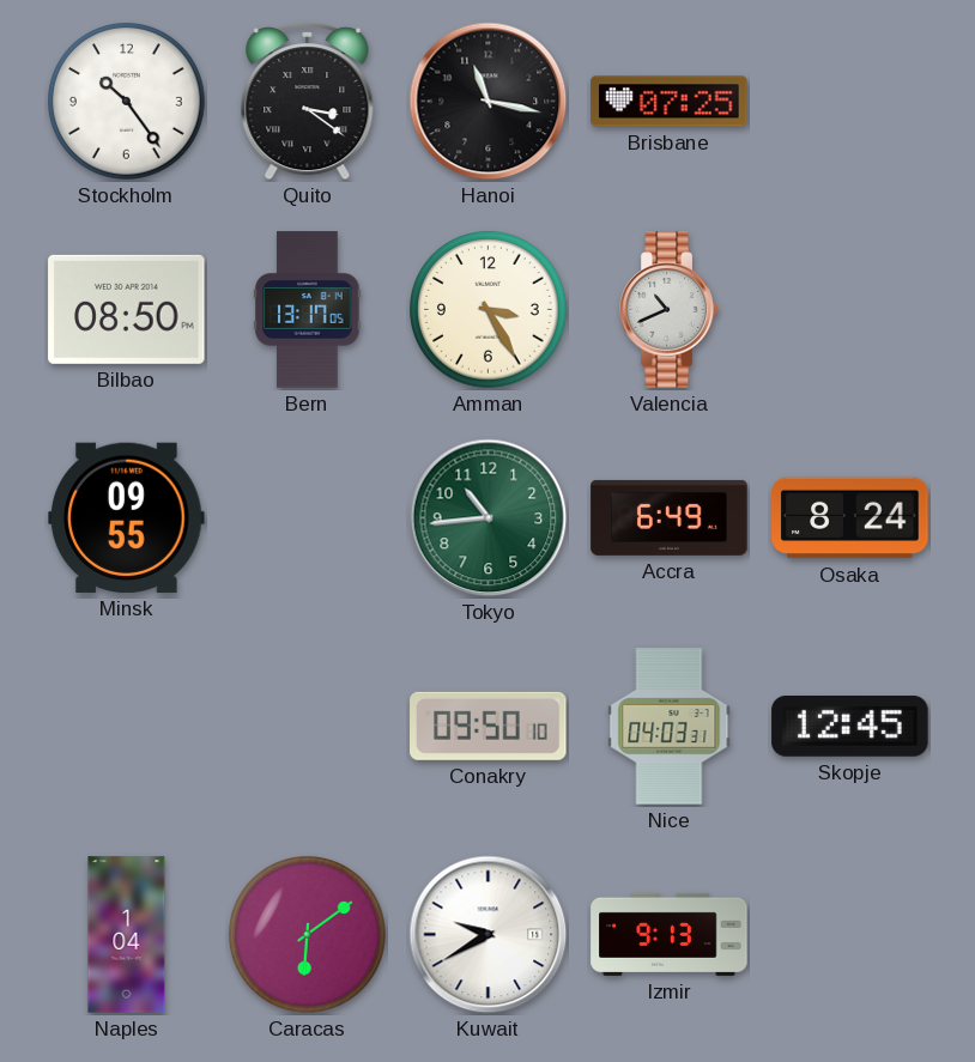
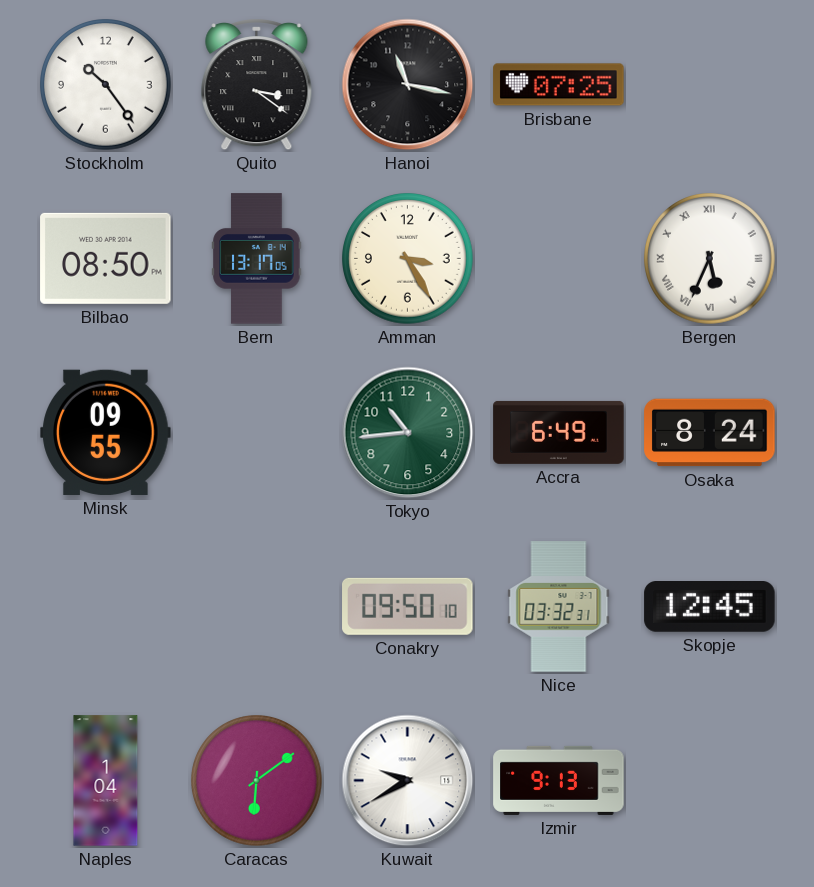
Valencia: 10:41 -> none
Bergen: none -> 5:34
Nice: 04:03 -> 03:32
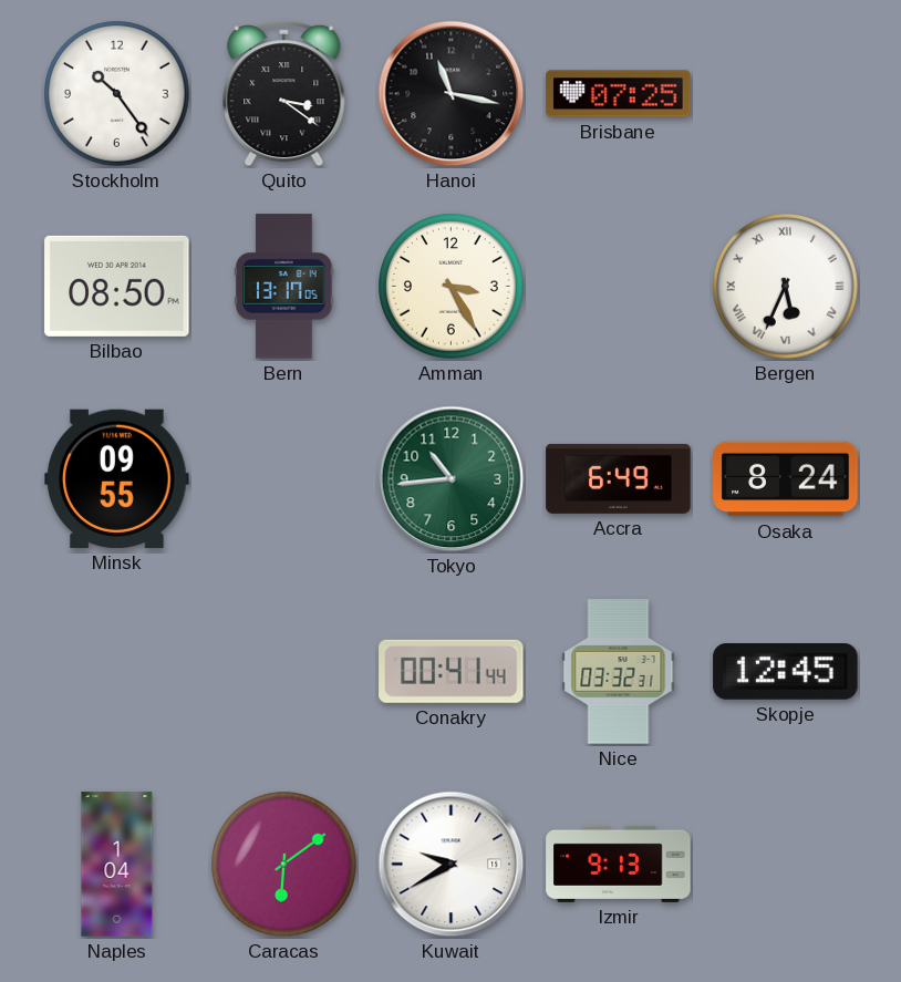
Conakry: 09:50 -> 00:41
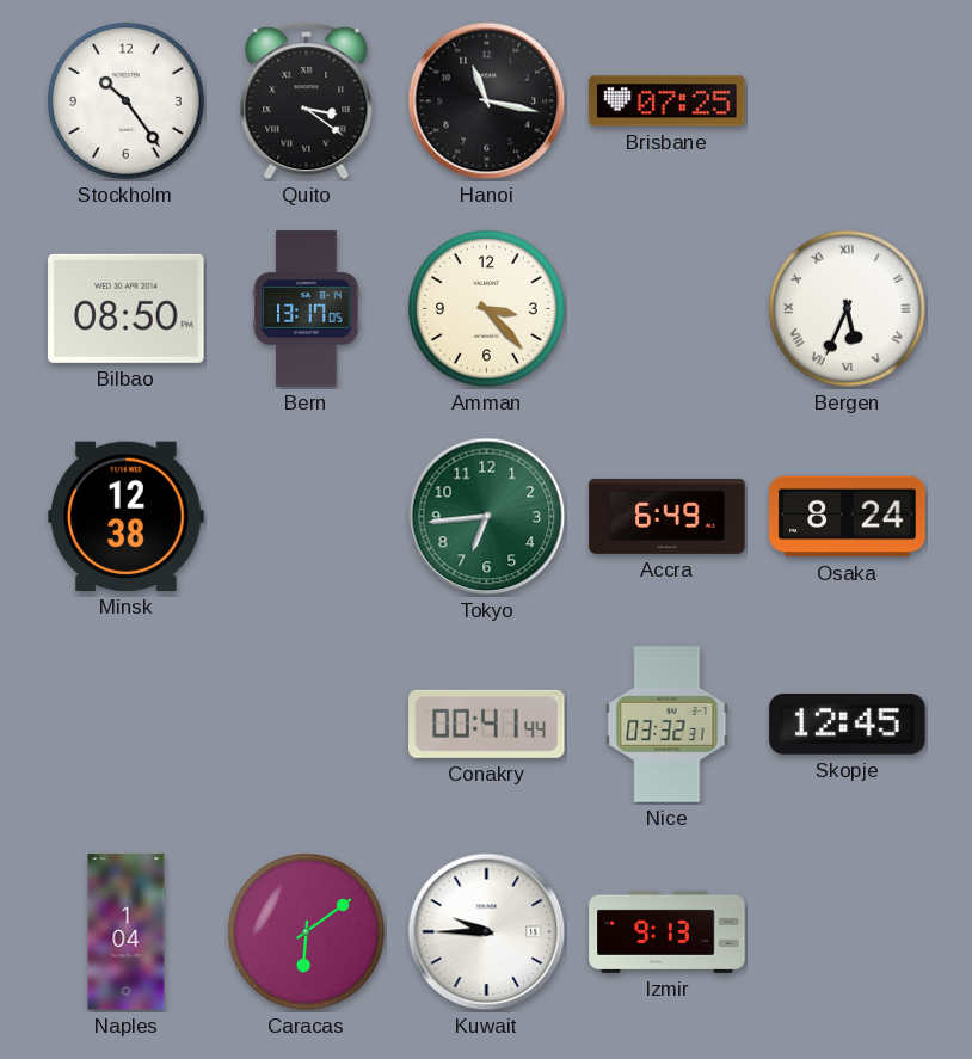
Amman: 3:25 -> 3:23
Minsk: 09:55 -> 12:38
Tokyo: 10:44 -> 6:44
Kuwait: 9:40 -> 9:45
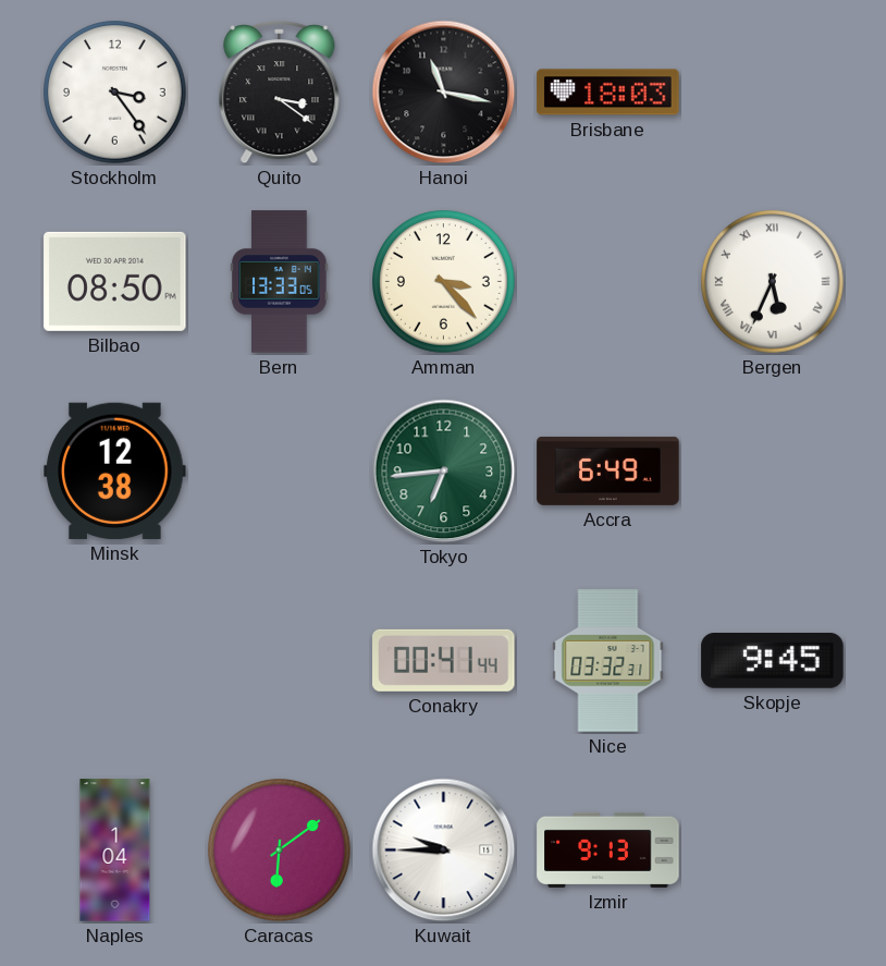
Stockholm: 10:24 -> 3:24
Brisbane: 07:25 -> 18:03
Bern: 13:17 -> 13:33
Osaka: 8:24 -> none
Skopje: 12:45 -> 9:45
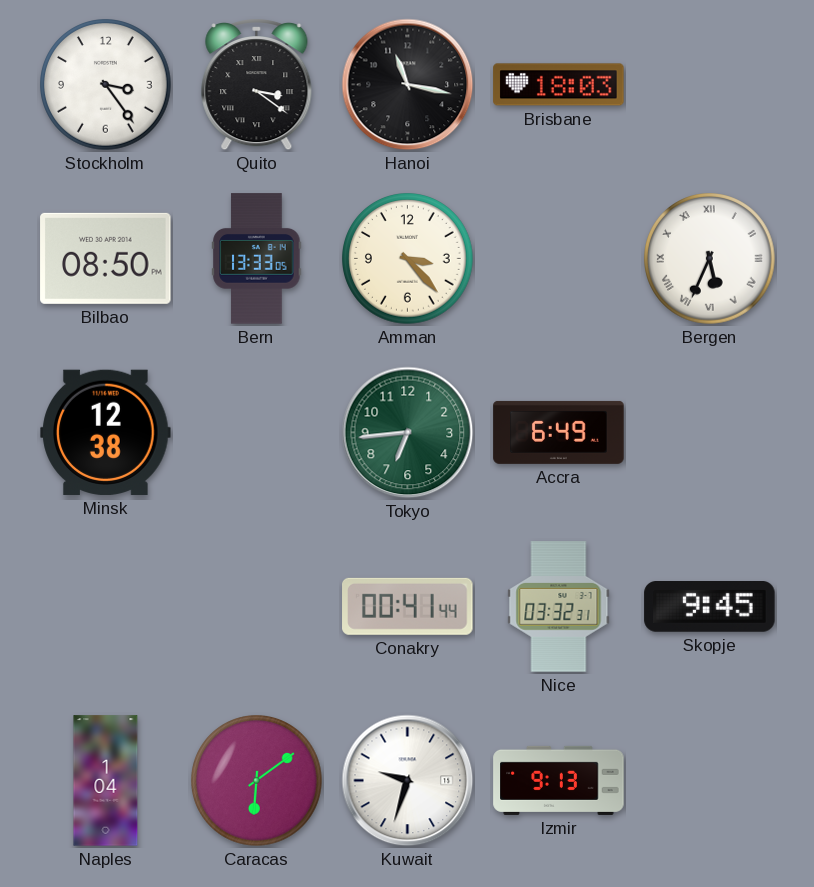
Kuwait: 9:45 -> 9:33
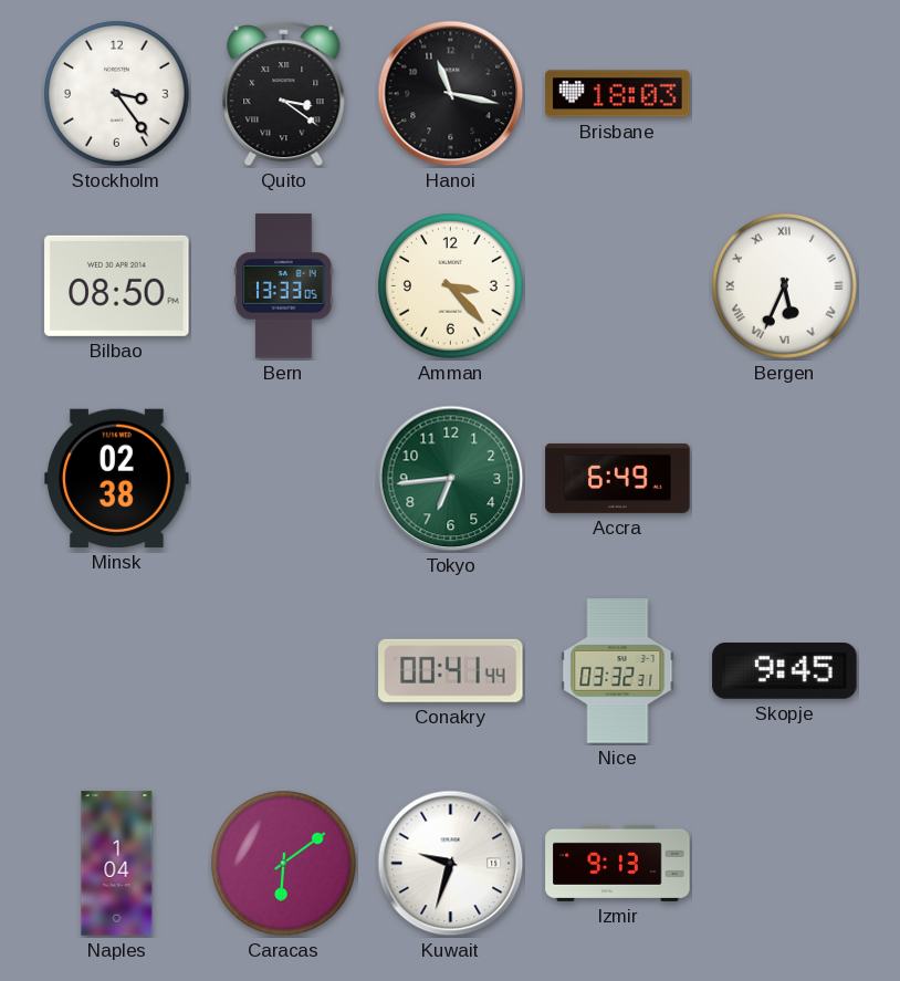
Minsk: 12:38 -> 02:38
